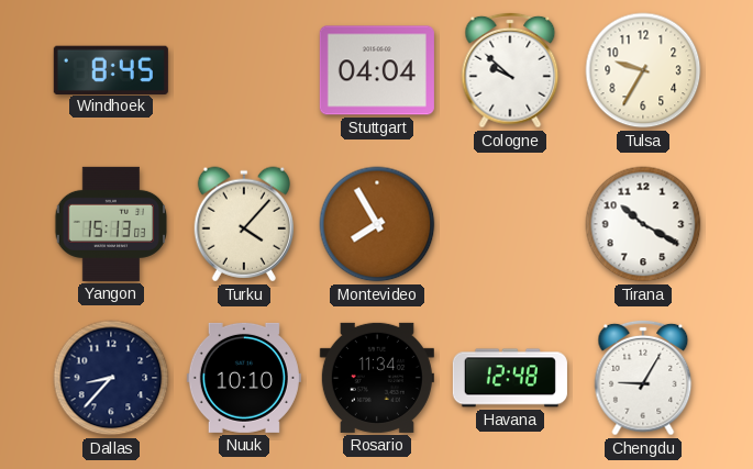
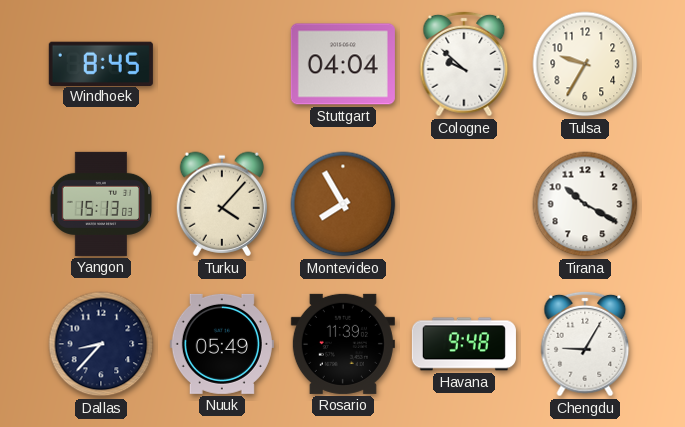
Nuuk: 10:10 -> 05:49
Rosario: 11:34 -> 11:39
Havana: 12:48 -> 9:48
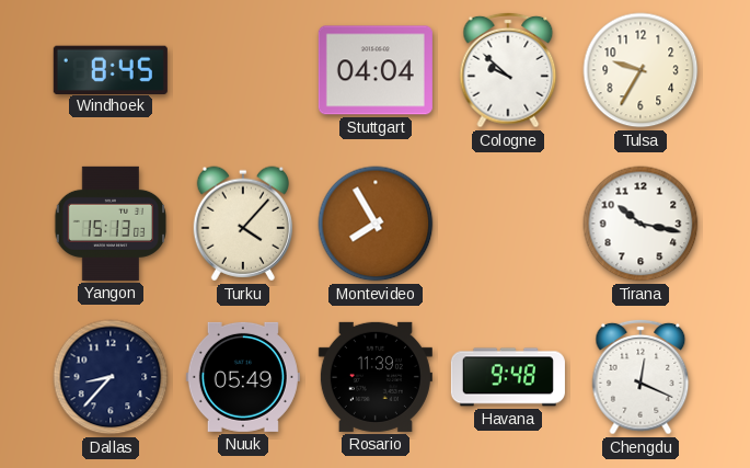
Tirana: 10:20 -> 10:17
Chengdu: 9:05 -> 12:19
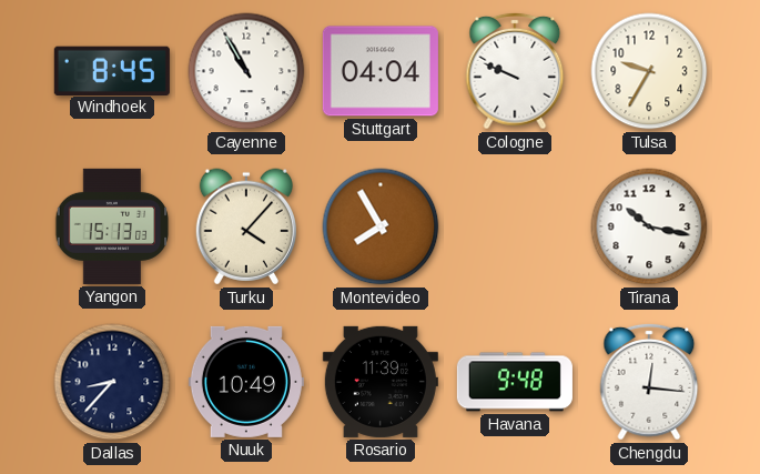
Cayenne: none -> 10:55
Cologne: 9:52 -> 9:49
Nuuk: 05:49 -> 10:49
Chengdu: 12:19 -> 12:16
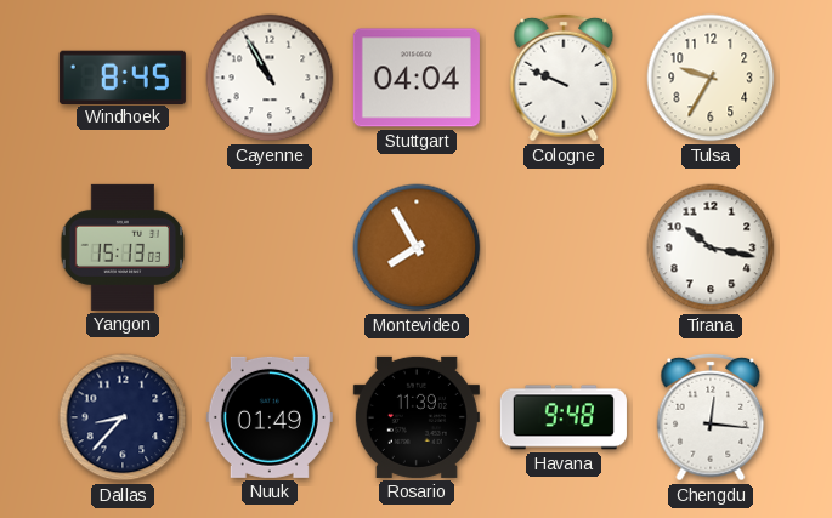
Turku: 4:07 -> none
Nuuk: 10:49 -> 01:49
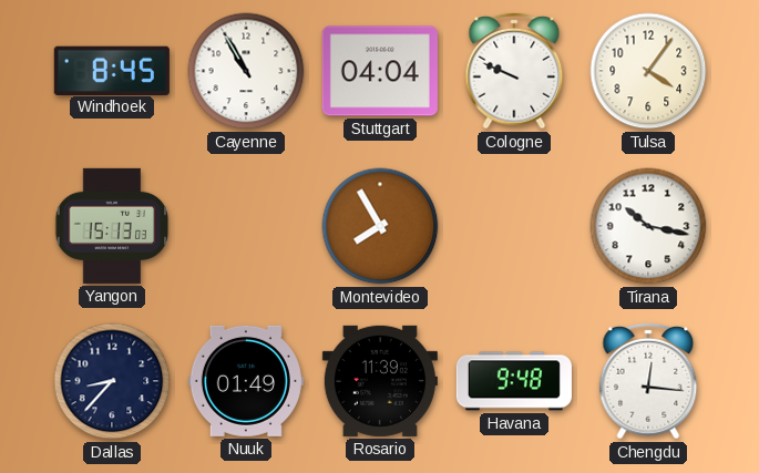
Tulsa: 9:35 -> 4:06
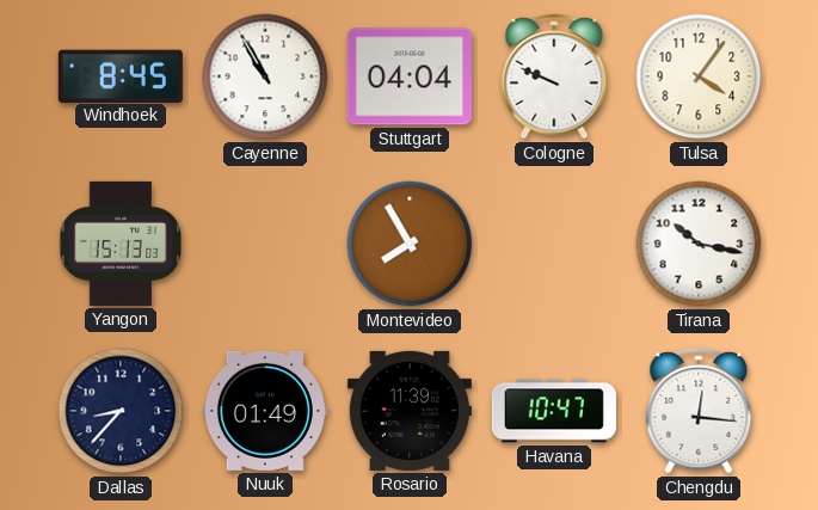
Havana: 9:48 -> 10:47
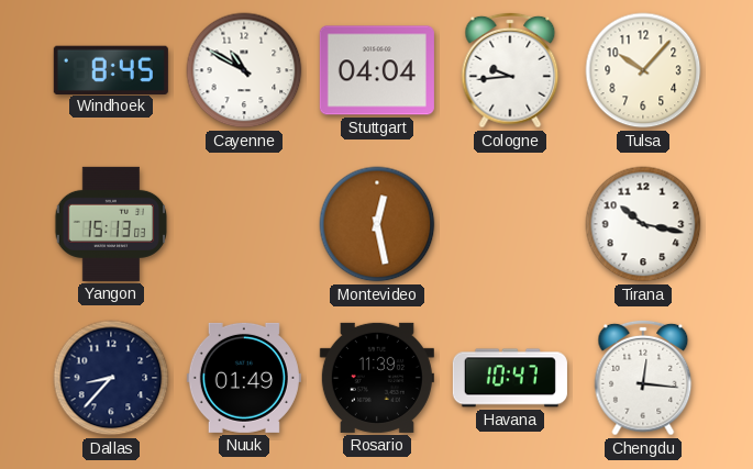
Cayenne: 10:55 -> 10:50
Cologne: 9:49 -> 9:44
Tulsa: 4:06 -> 10:07
Montevideo: 7:55 -> 12:28
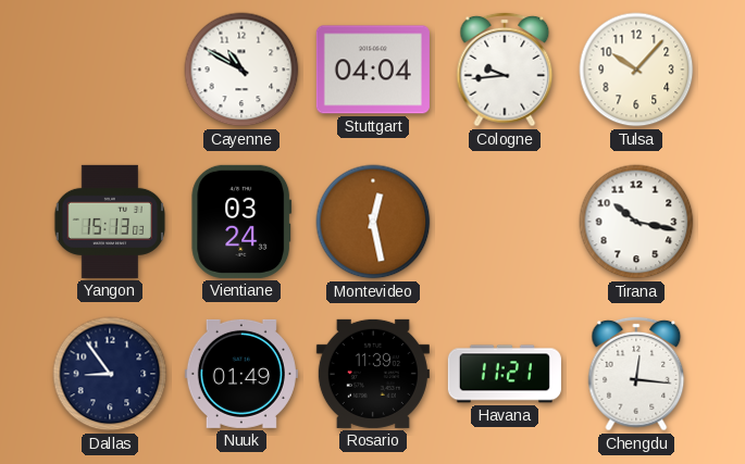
Windhoek: 8:45 -> none
Vientiane: none -> 03:24
Dallas: 8:37 -> 8:54
Havana: 10:47 -> 11:21
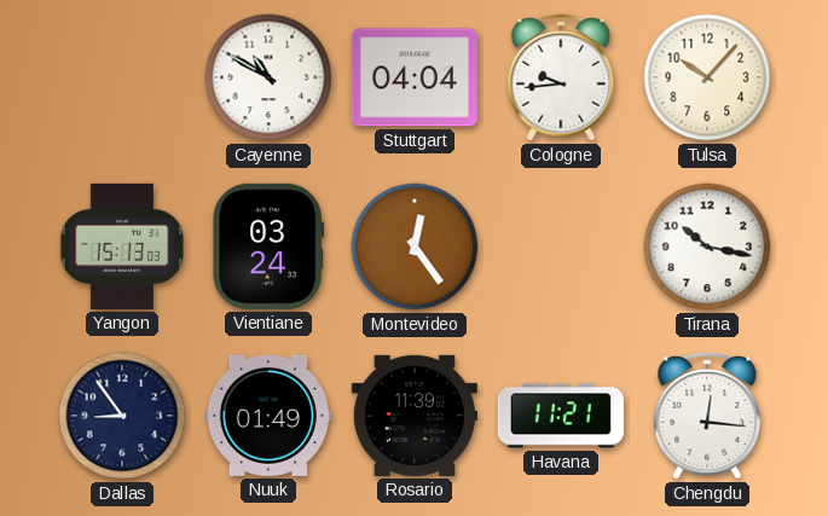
Montevideo: 12:28 -> 12:24
